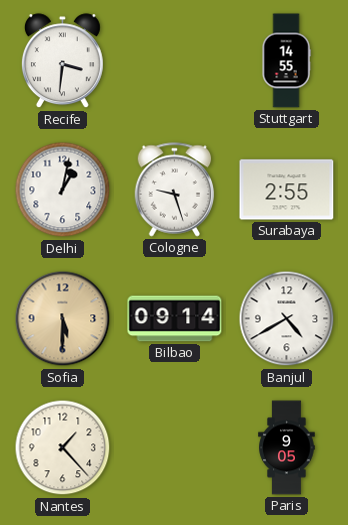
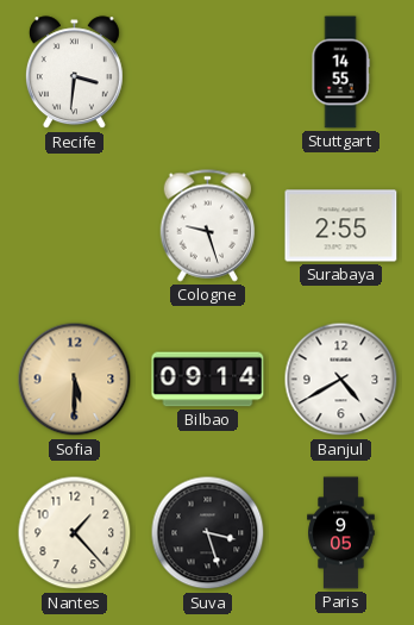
Delhi: 1:02 -> none
Suva: none -> 3:27
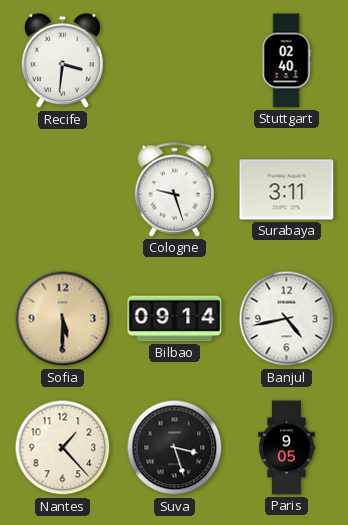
Stuttgart: 14:55 -> 02:40
Surabaya: 2:55 -> 3:11
Banjul: 4:40 -> 4:43
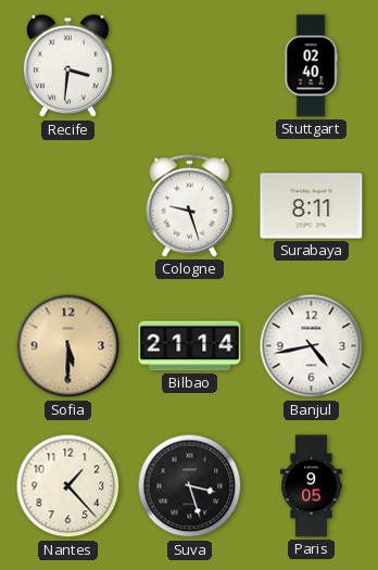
Surabaya: 3:11 -> 8:11
Bilbao: 09:14 -> 21:14
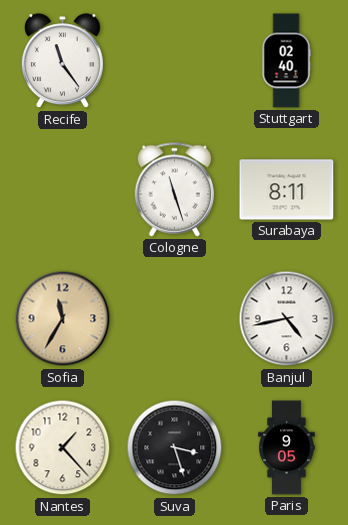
Recife: 3:31 -> 11:24
Cologne: 9:27 -> 11:27
Sofia: 5:30 -> 11:35
Bilbao: 21:14 -> none
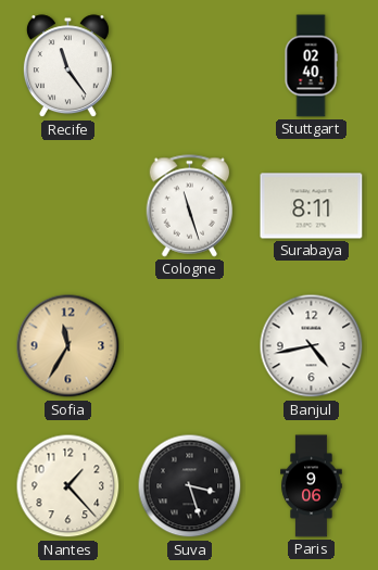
Paris: 9:05 -> 9:06
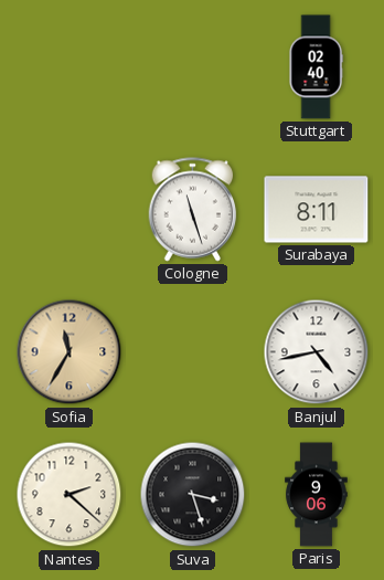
Recife: 11:24 -> none
Nantes: 1:23 -> 2:22
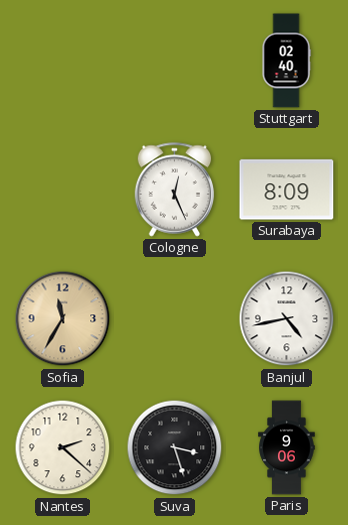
Cologne: 11:27 -> 12:26
Surabaya: 8:11 -> 8:09
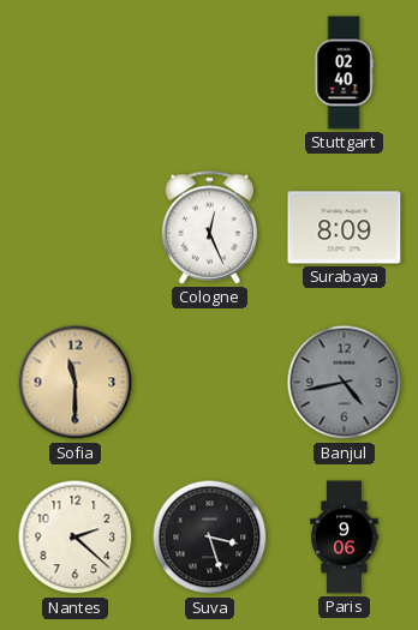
Sofia: 11:35 -> 11:30
Banjul dial: white -> grey
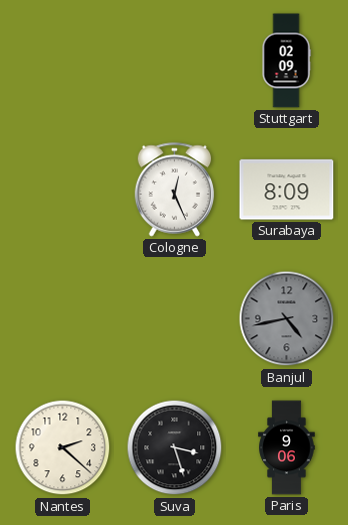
Stuttgart: 02:40 -> 02:09
Sofia: 11:30 -> none
